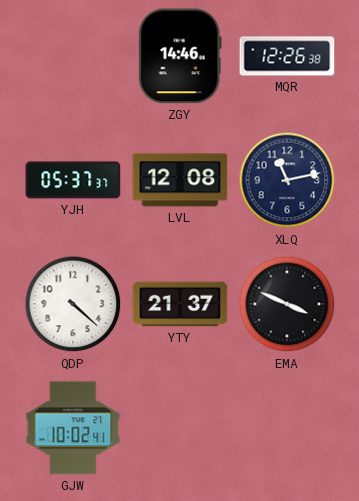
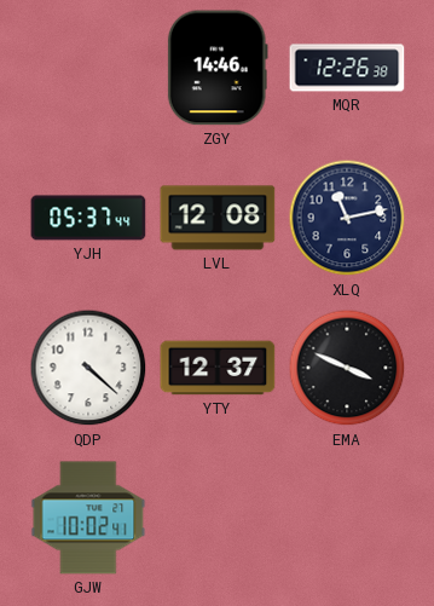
YJH: 05:37:37 -> 05:37:44
YTY: 21:37 -> 12:37
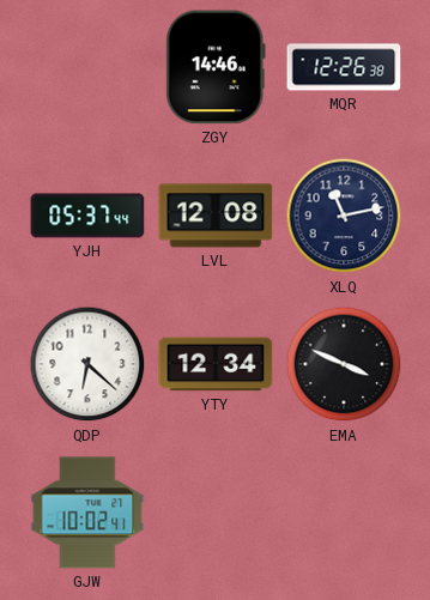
QDP: 4:22 -> 6:22
YTY: 12:37 -> 12:34
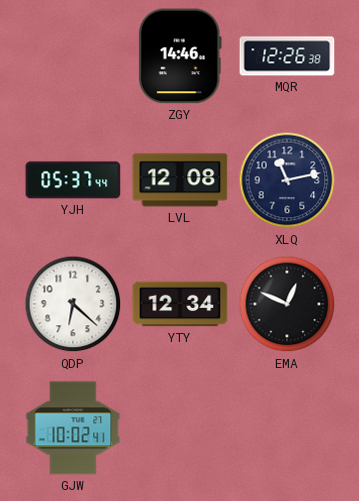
EMA: 3:49 -> 12:49
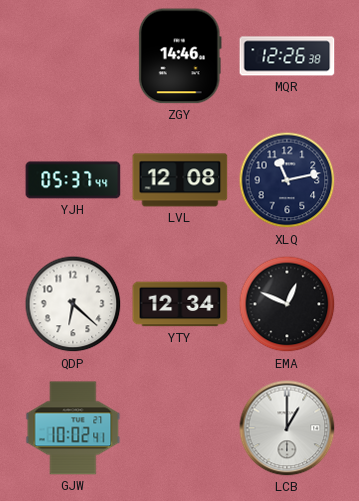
LCB: none -> 1:00
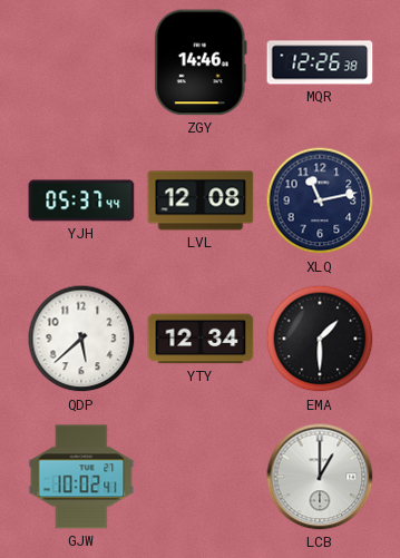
QDP: 6:22 -> 5:38
EMA: 12:49 -> 1:30
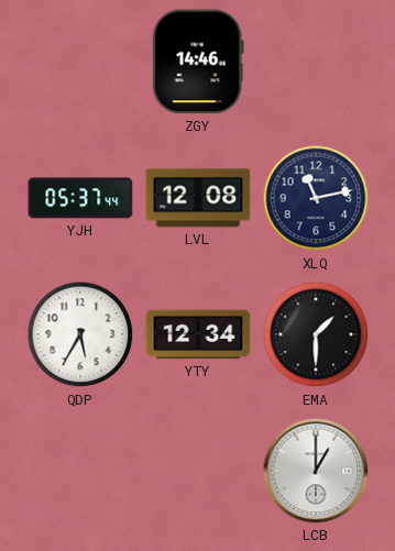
MQR: 12:26 -> none
QDP: 5:38 -> 5:35
GJW: 10:02 -> none
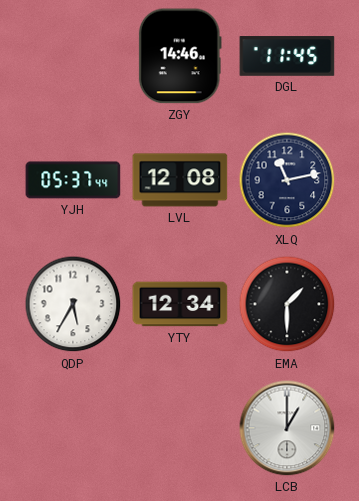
DGL: none -> 11:45
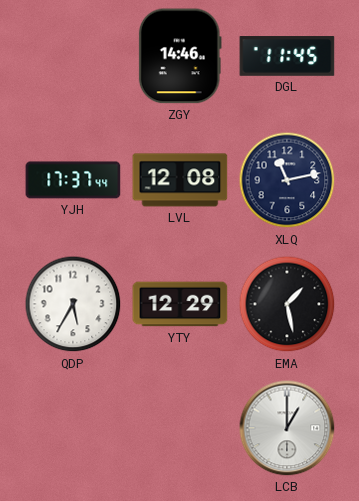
YJH: 05:37 -> 17:37
YTY: 12:34 -> 12:29
EMA: 1:30 -> 1:28
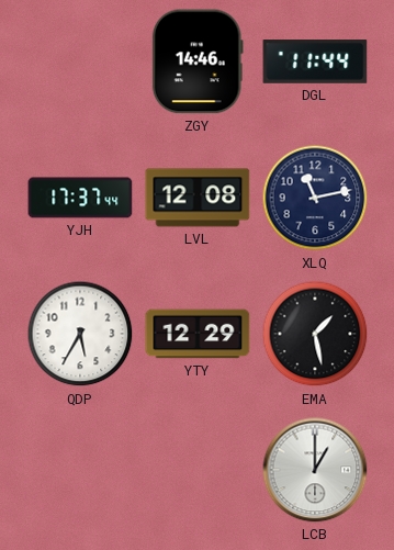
DGL: 11:45 -> 11:44
